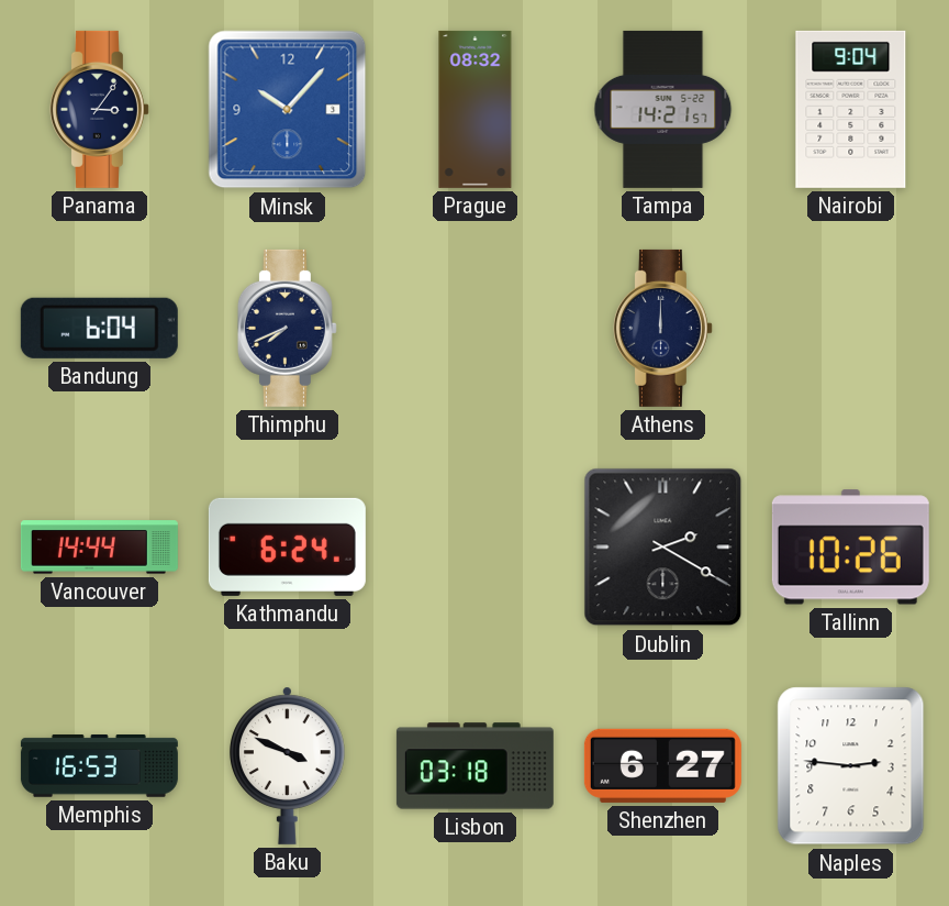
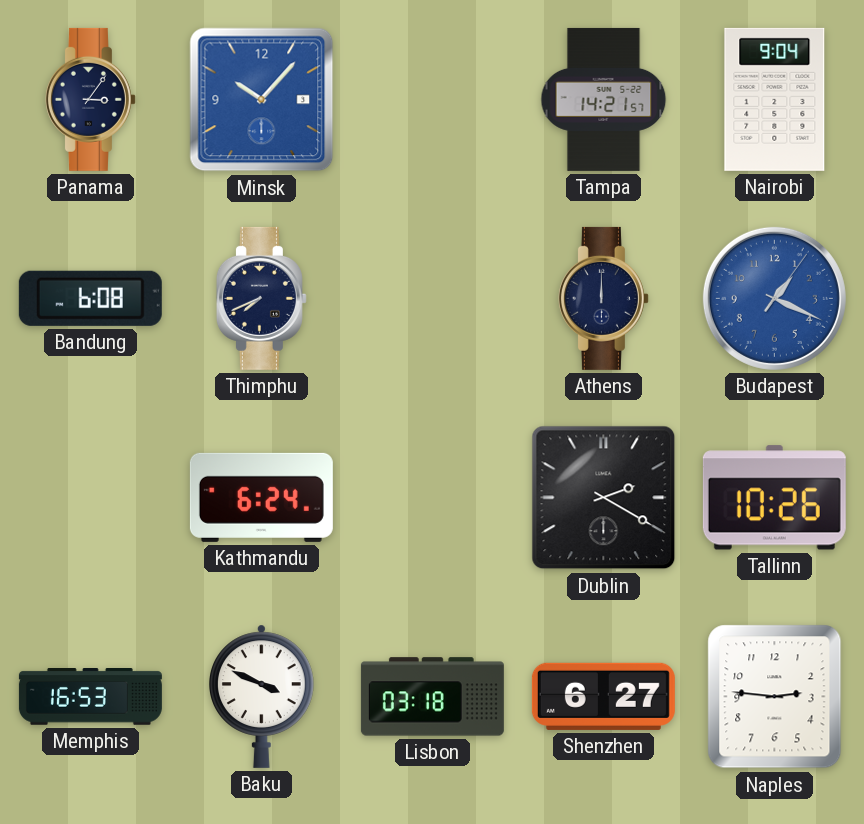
Prague: 08:32 -> none
Bandung: 6:04 -> 6:08
Budapest: none -> 1:19
Vancouver: 14:44 -> none
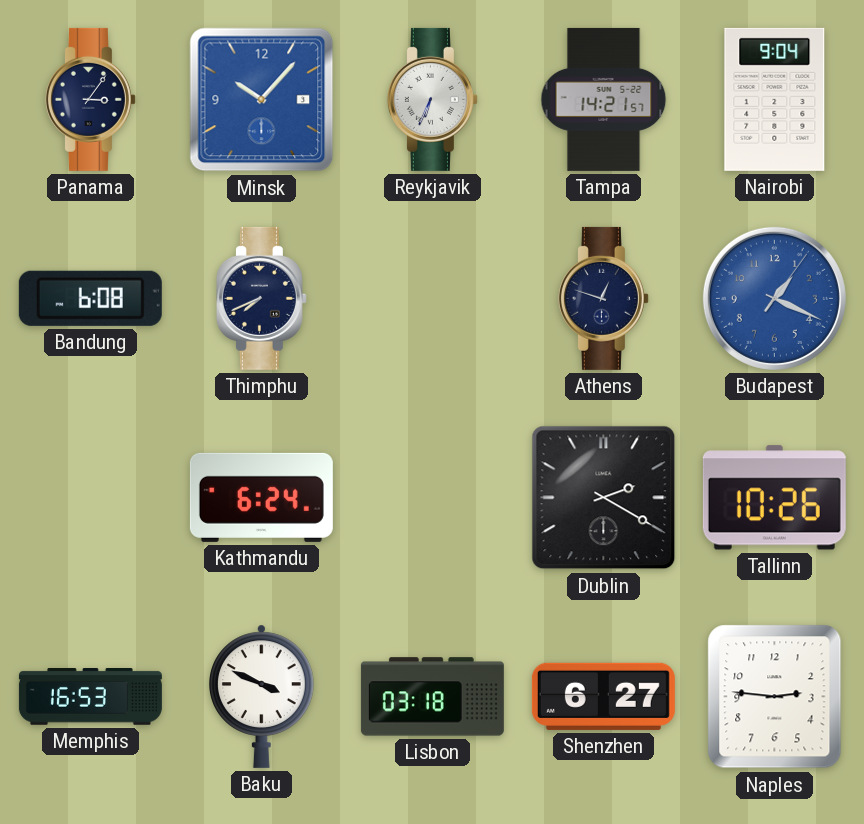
Reykjavik: none -> 6:34
Athens: 12:00 -> 12:48
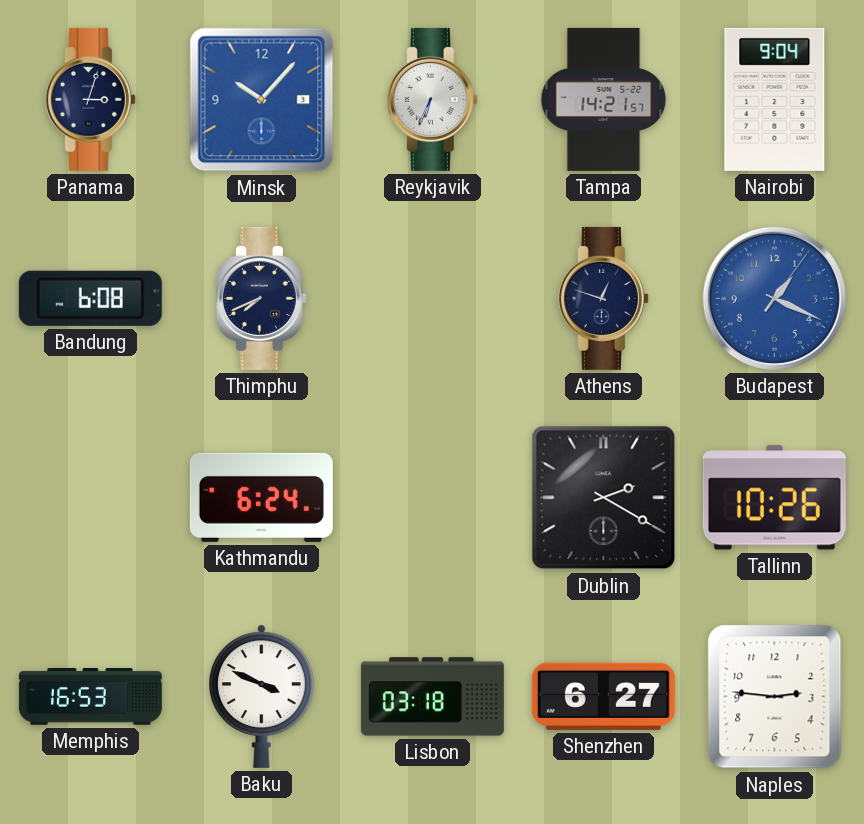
Panama: 3:06 -> 3:03
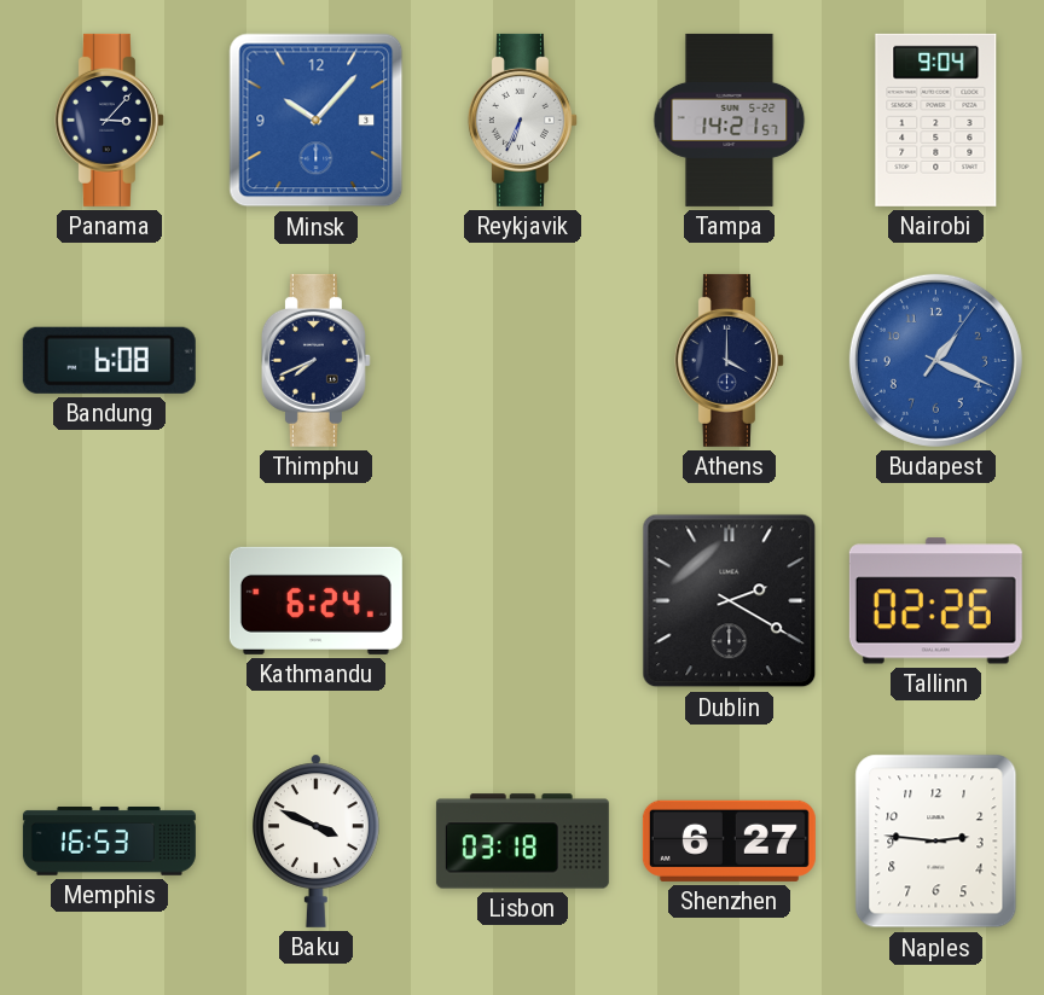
Panama: 3:03 -> 3:07
Athens: 12:48 -> 4:00
Tallinn: 10:26 -> 02:26
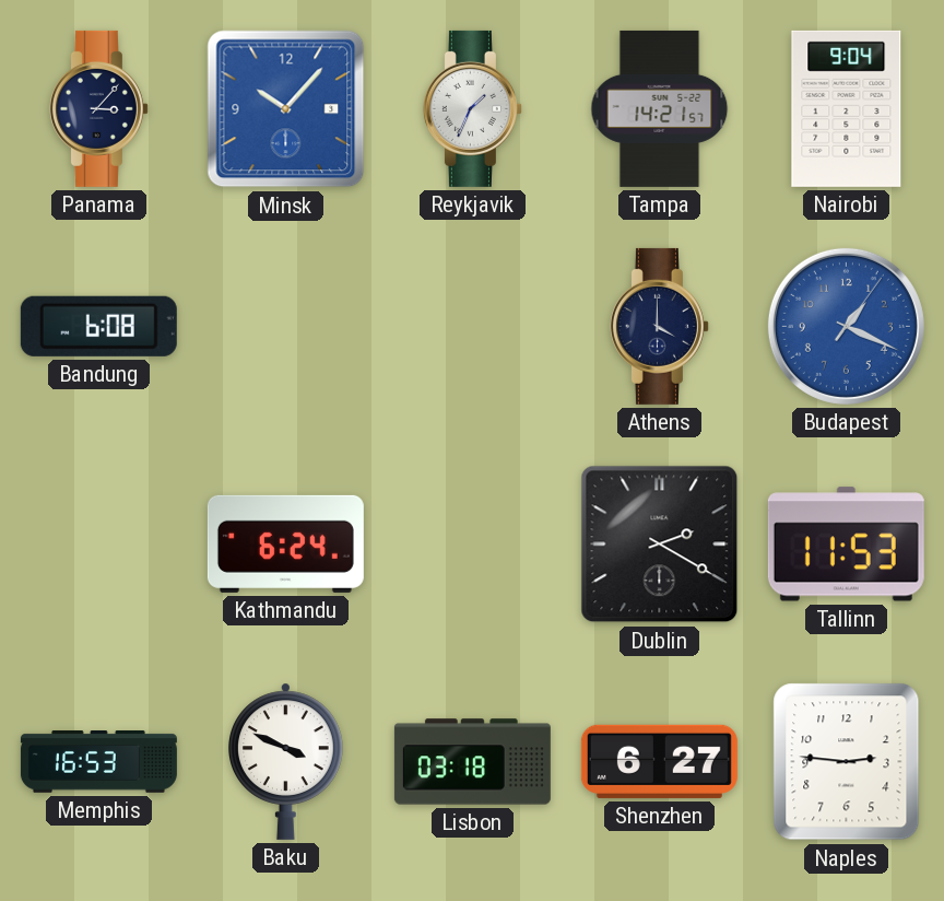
Reykjavik: 6:34 -> 1:34
Thimphu: 7:41 -> none
Tallinn: 02:26 -> 11:53
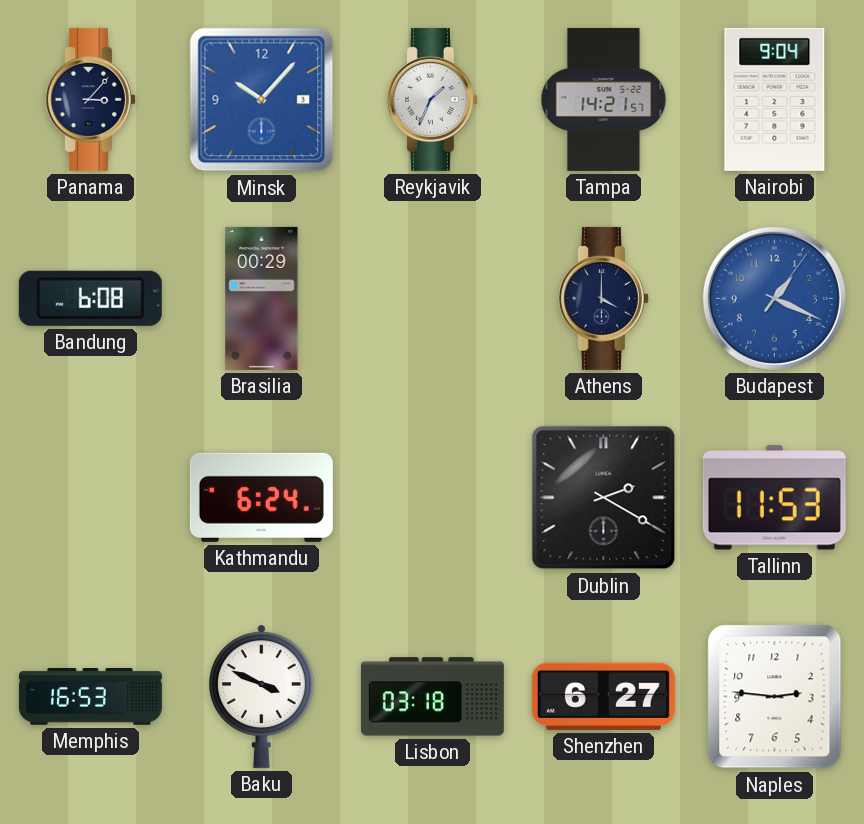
Brasilia: none -> 00:29
